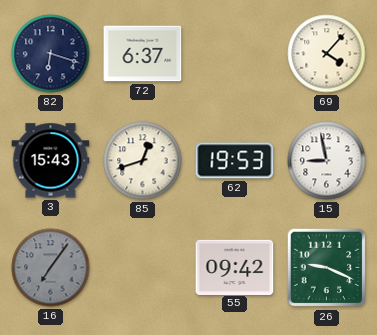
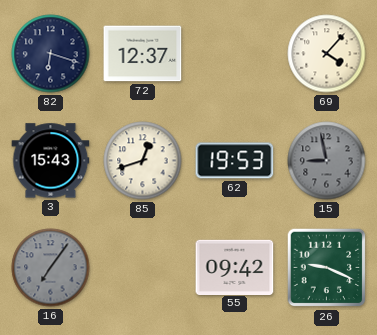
72: 6:37 -> 12:37
15 dial: white -> grey
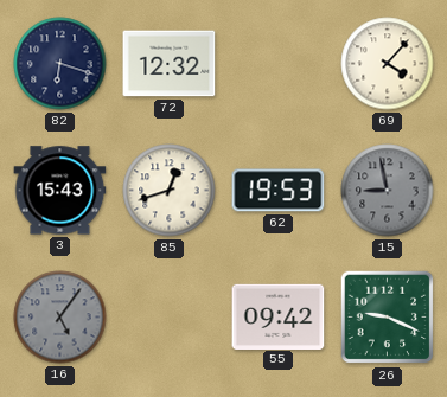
72: 12:37 -> 12:32
16: 7:06 -> 5:06
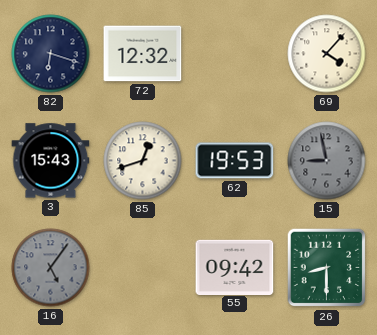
26: 9:19 -> 8:30
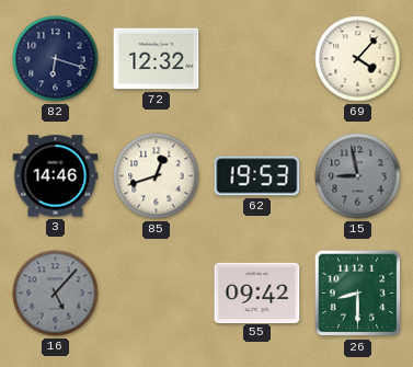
3: 15:43 -> 14:46
16: 5:06 -> 5:07
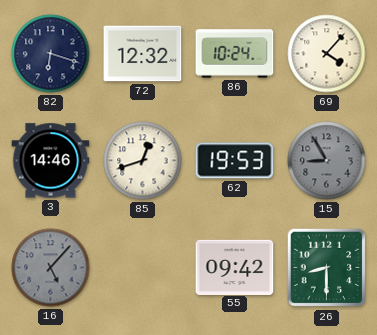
86: none -> 10:24
15: 8:58 -> 8:55
